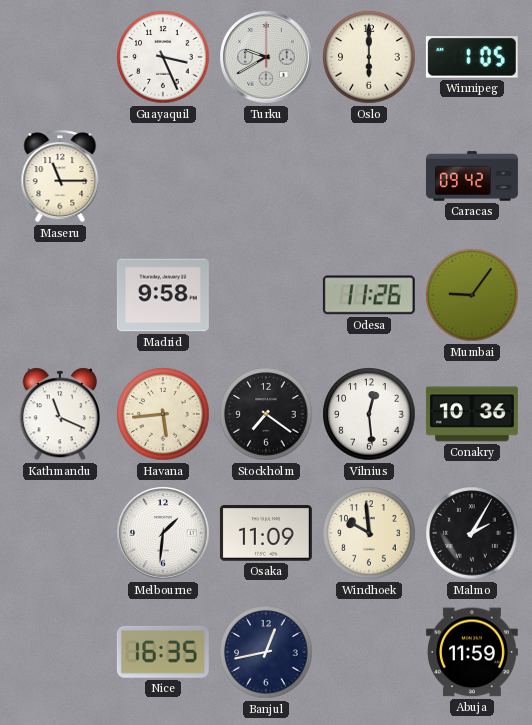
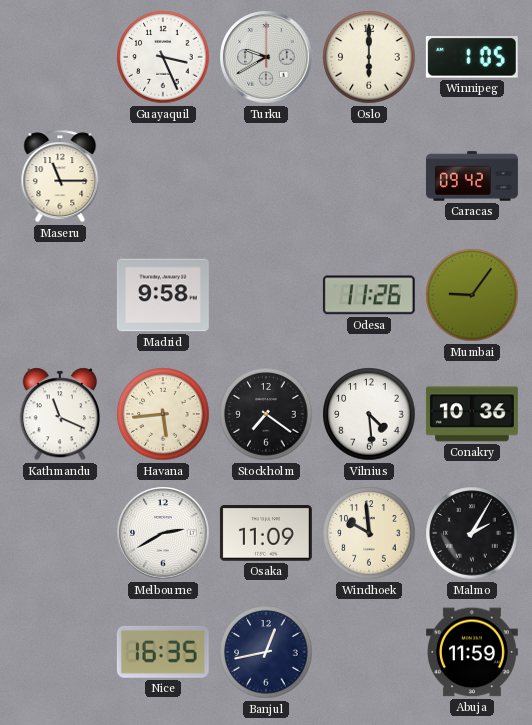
Vilnius: 12:29 -> 4:29
Melbourne: 1:31 -> 2:40
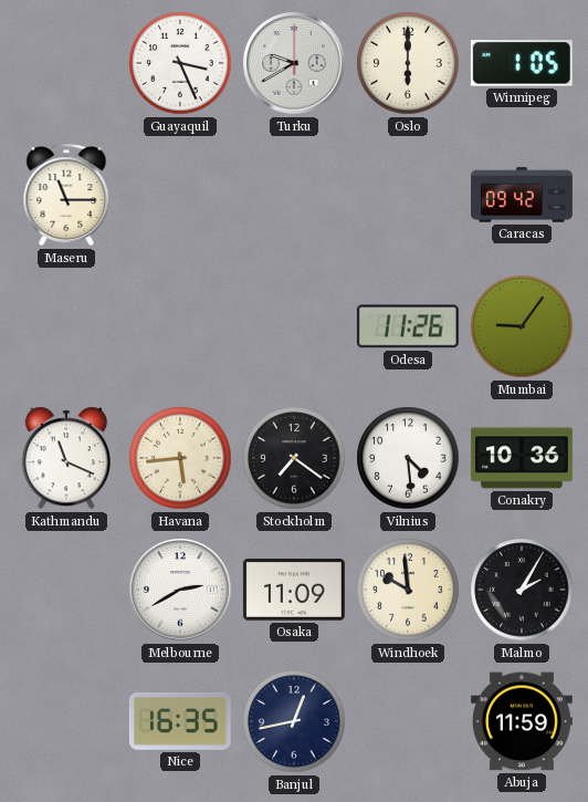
Madrid: 9:58 -> none
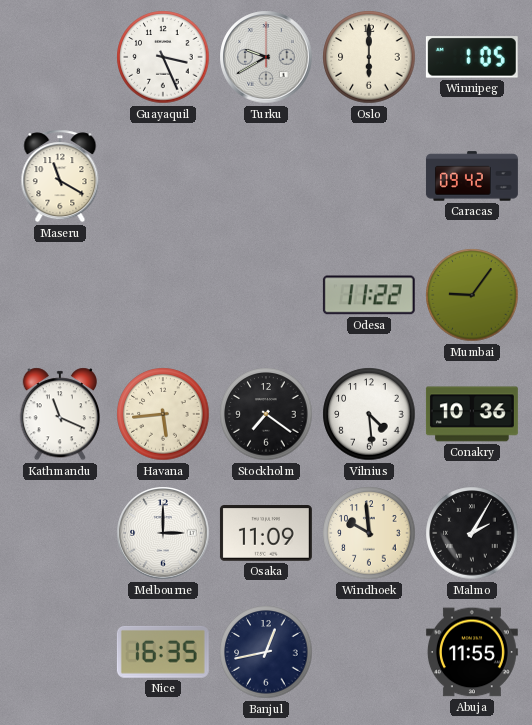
Maseru: 11:15 -> 11:20
Odesa: 11:26 -> 11:22
Melbourne: 2:40 -> 3:00
Abuja: 11:59 -> 11:55
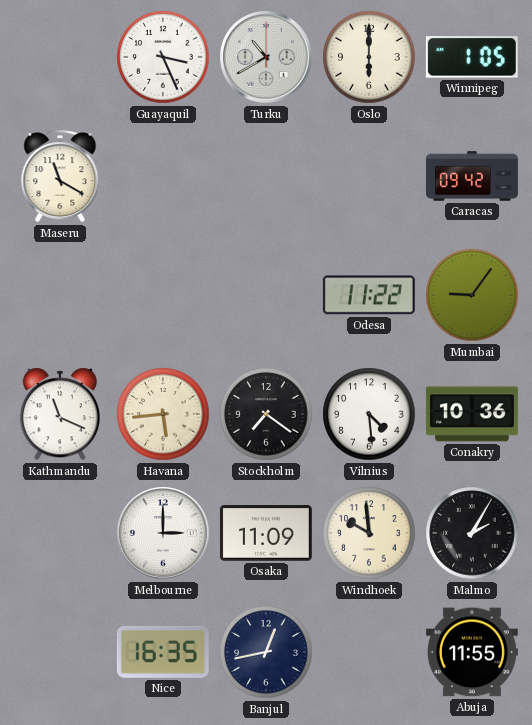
Turku: 9:40 -> 10:40
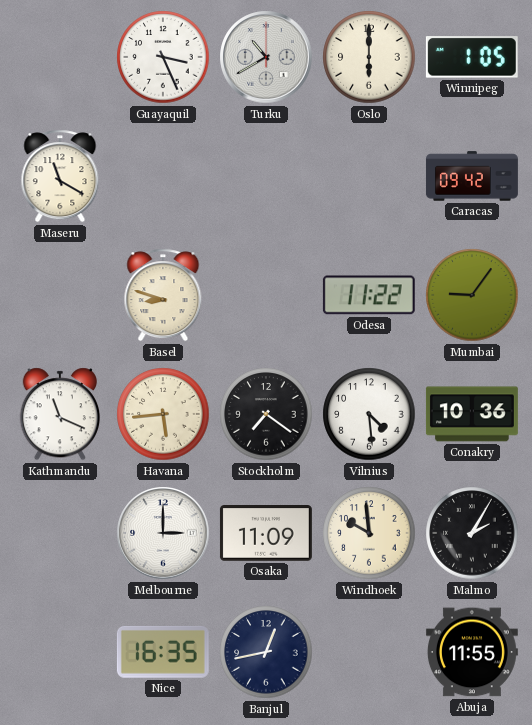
Basel: none -> 8:48
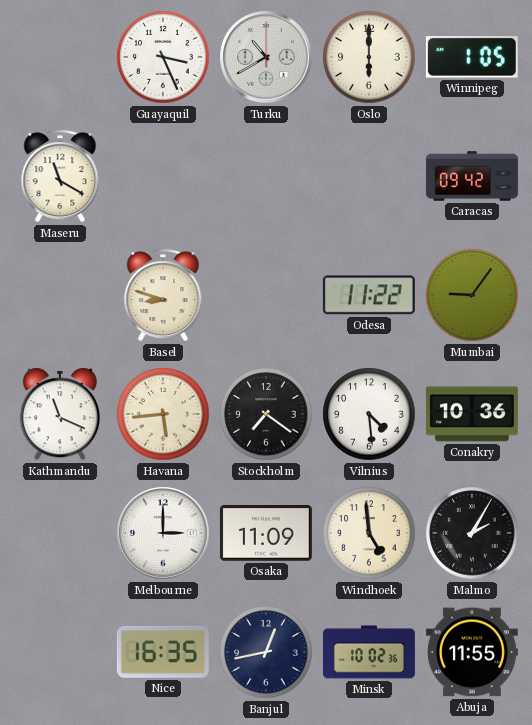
Windhoek: 9:59 -> 4:59
Minsk: none -> 10:02
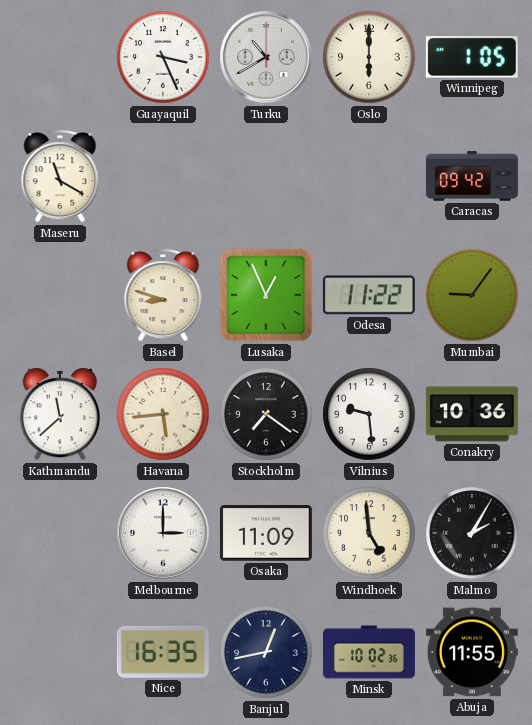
Lusaka: none -> 12:56
Kathmandu: 11:19 -> 11:38
Vilnius: 4:29 -> 9:29
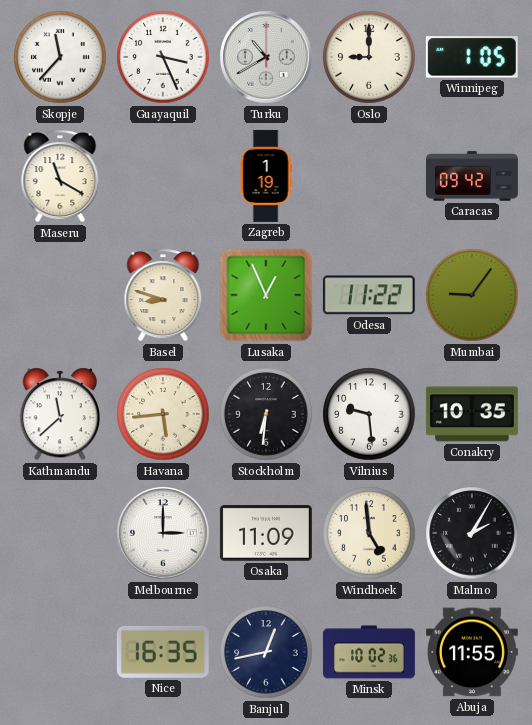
Skopje: none -> 11:37
Oslo: 6:00 -> 9:00
Zagreb: none -> 1:19
Stockholm: 7:21 -> 6:31
Conakry: 10:36 -> 10:35
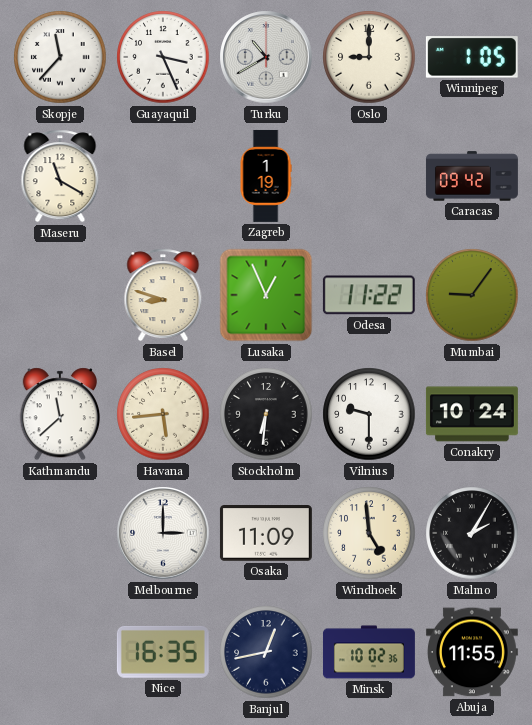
Vilnius: 9:29 -> 9:30
Conakry: 10:35 -> 10:24
